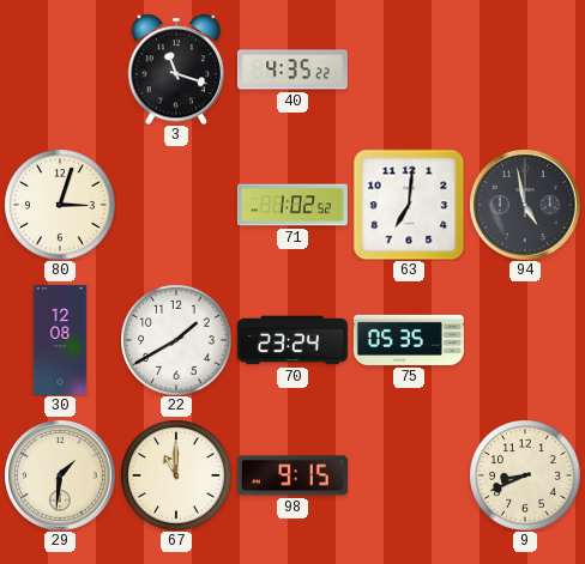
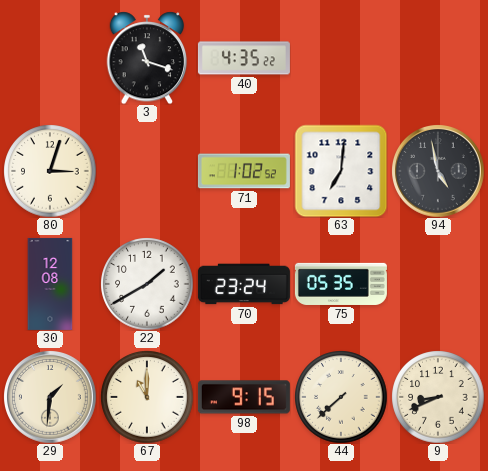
44: none -> 7:38
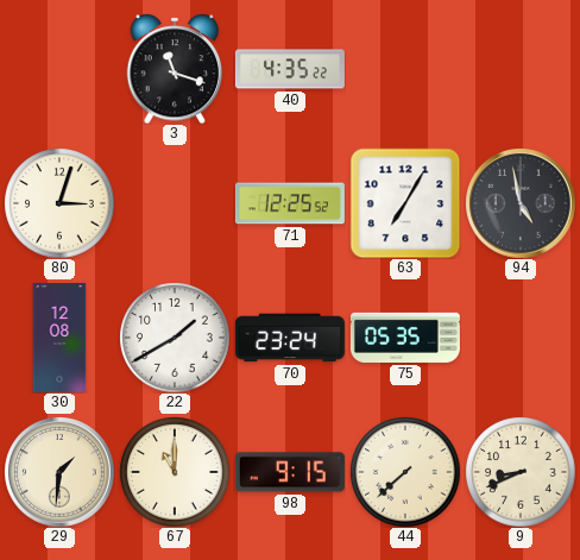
71: 1:02 -> 12:25
63: 7:01 -> 7:05
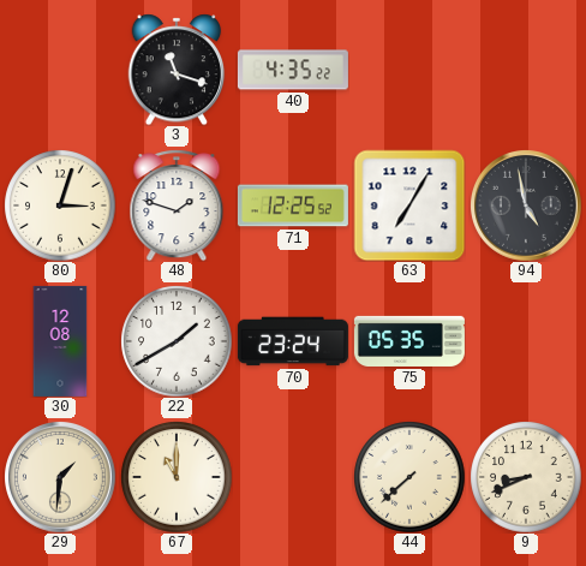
48: none -> 1:48
98: 9:15 -> none
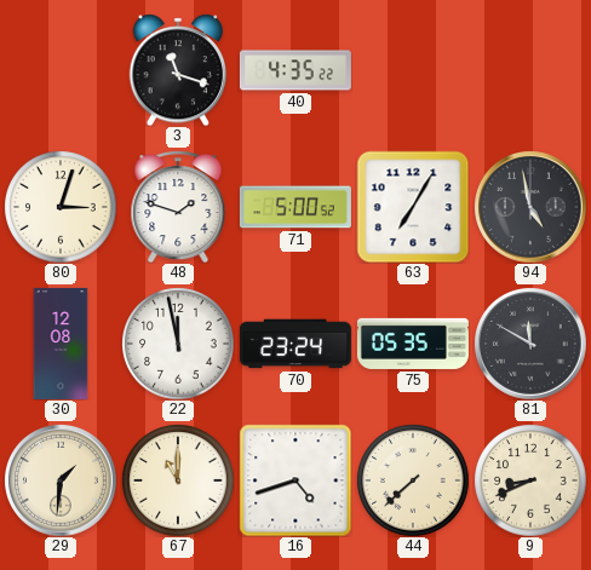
71: 12:25 -> 5:00
22: 1:40 -> 11:58
81: none -> 11:50
16: none -> 4:42
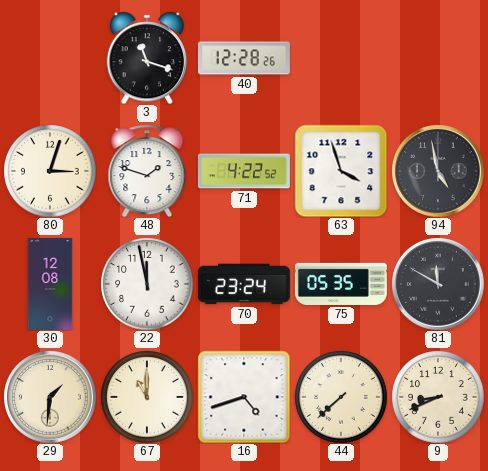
40: 4:35 -> 12:28
71: 5:00 -> 4:22
63: 7:05 -> 3:57
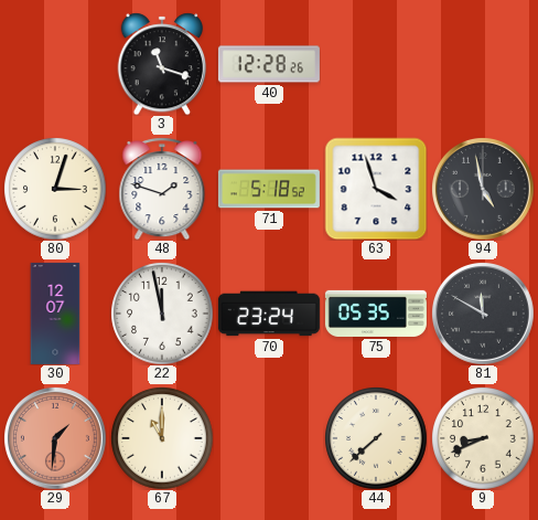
71: 4:22 -> 5:18
30: 12:08 -> 12:07
29 dial: cream -> salmon
16: 4:42 -> none
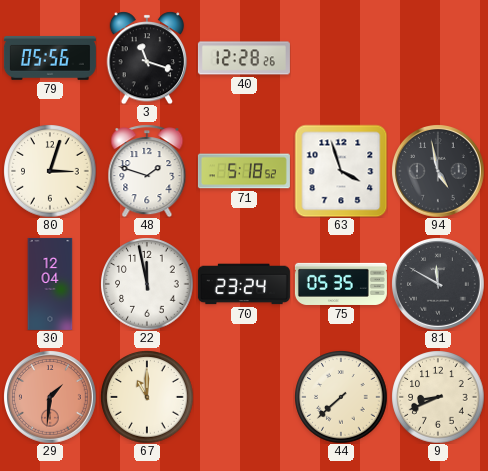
79: none -> 05:56
30: 12:07 -> 12:04
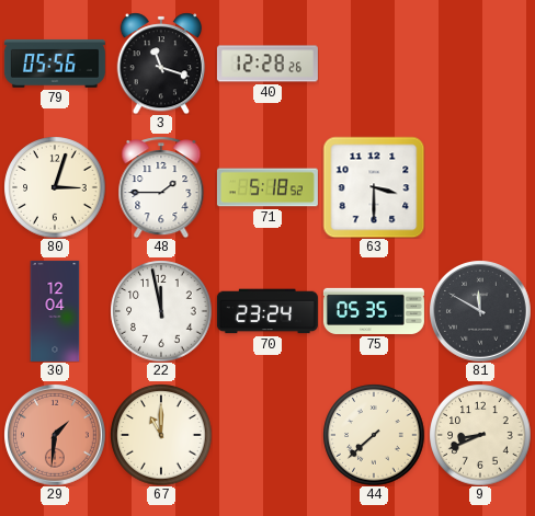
48: 1:48 -> 1:45
63: 3:57 -> 3:30
94: 4:58 -> none
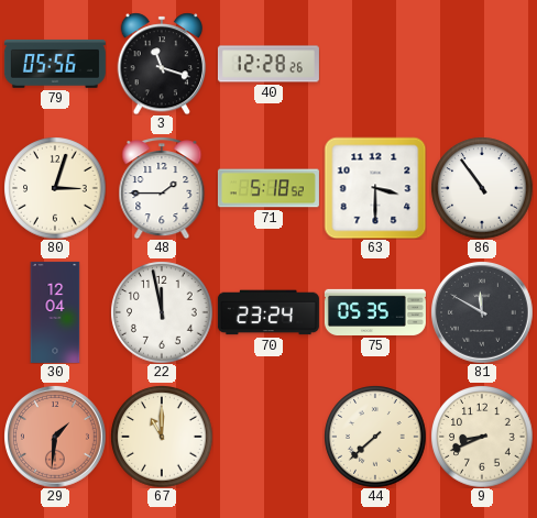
86: none -> 10:54
